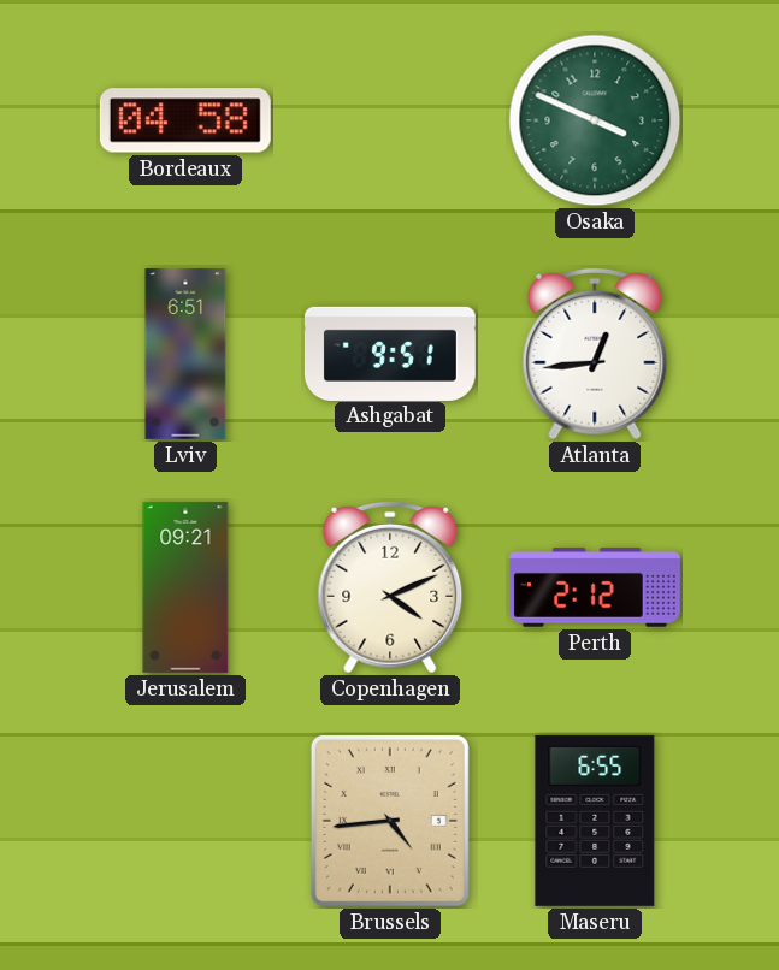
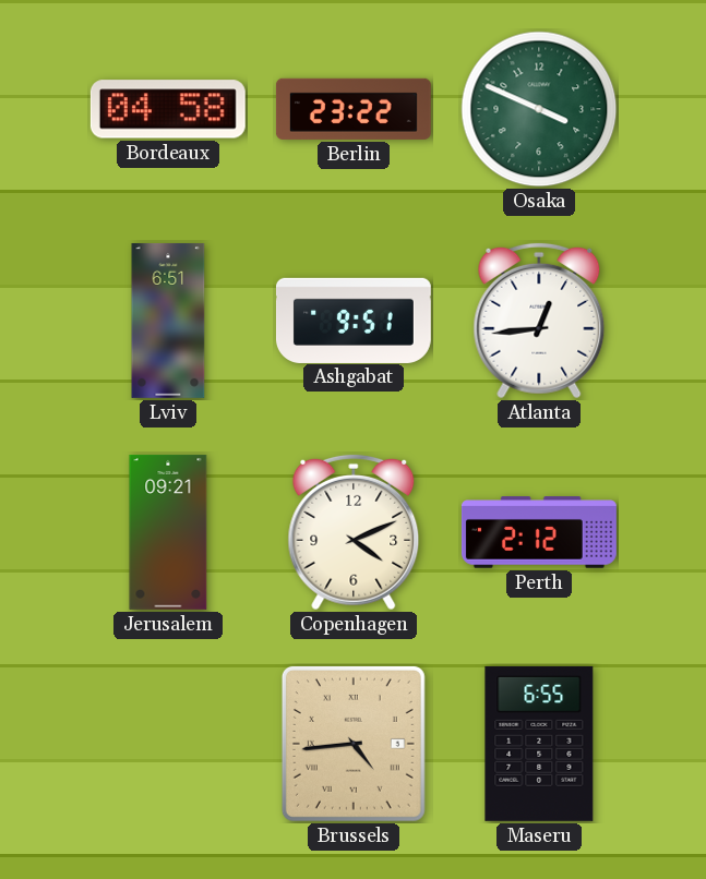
Berlin: none -> 23:22
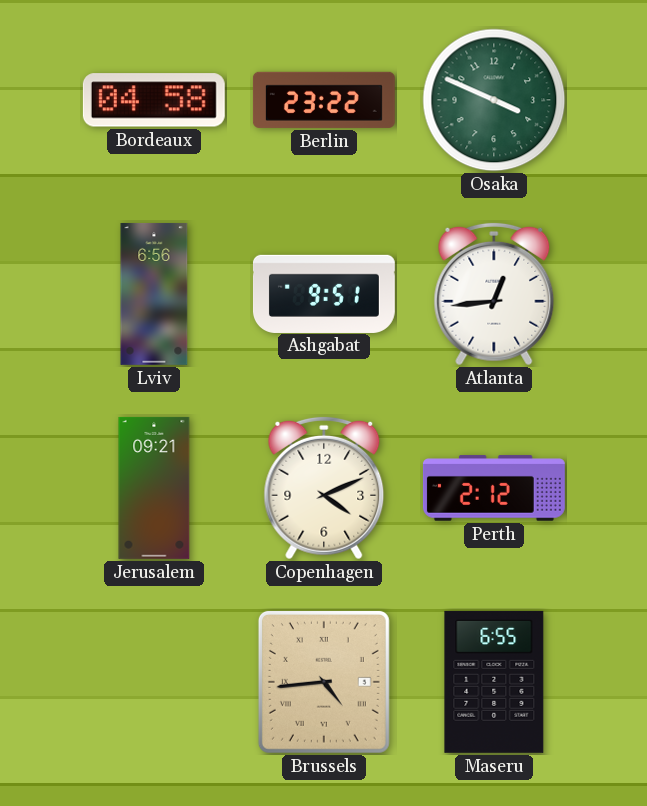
Lviv: 6:51 -> 6:56
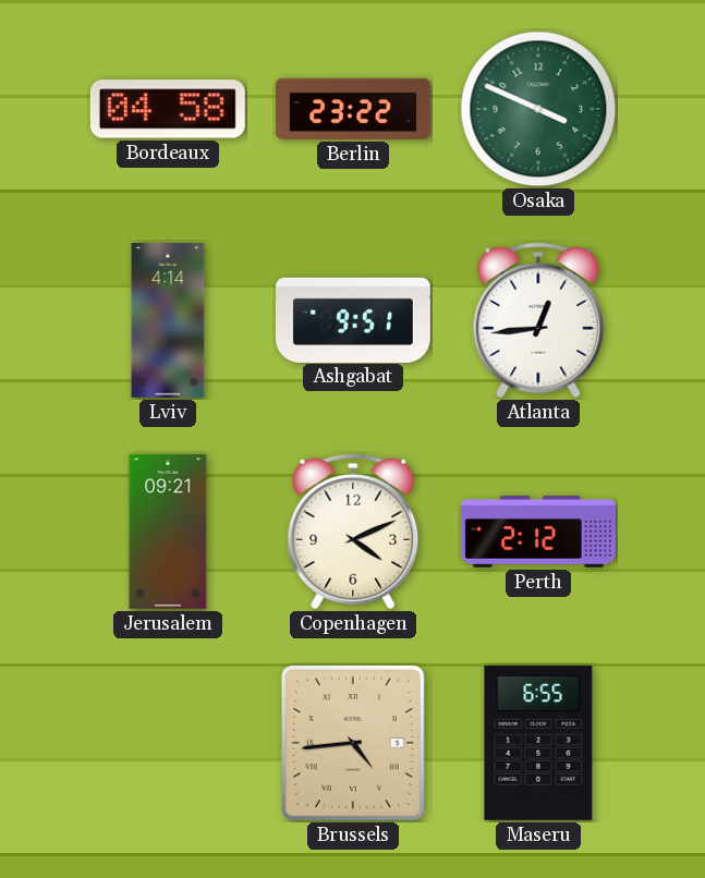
Lviv: 6:56 -> 4:14
